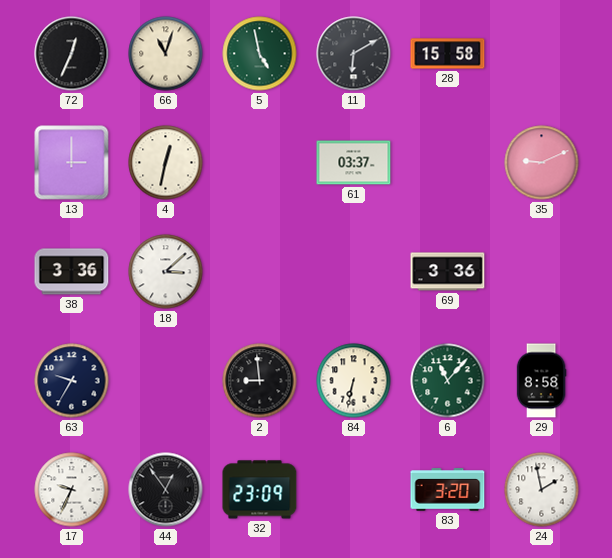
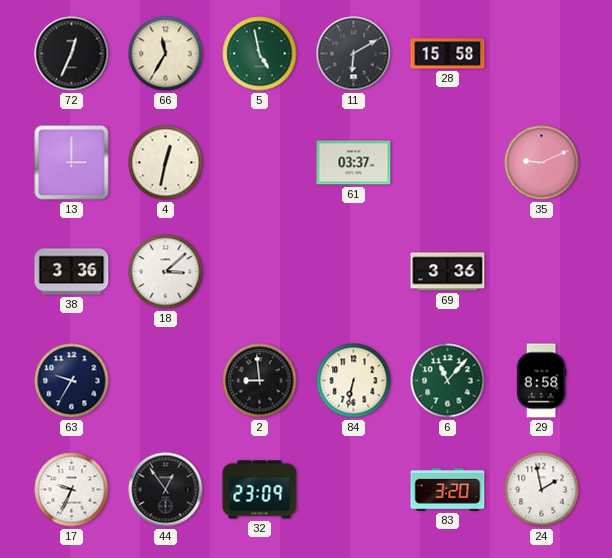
66: 11:03 -> 11:35
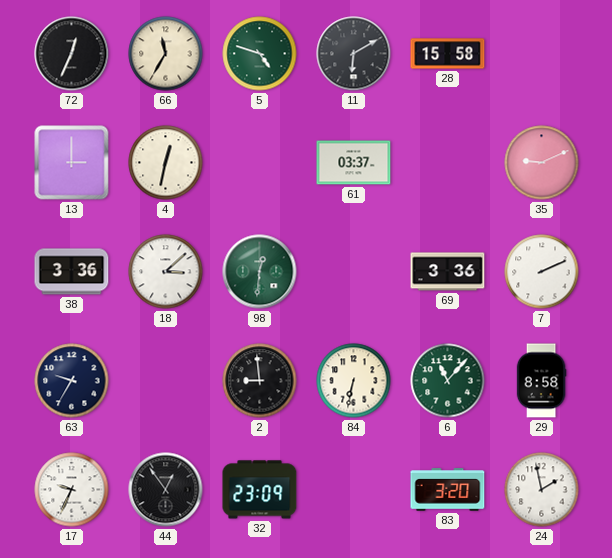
5: 4:58 -> 4:48
98: none -> 12:31
7: none -> 2:11
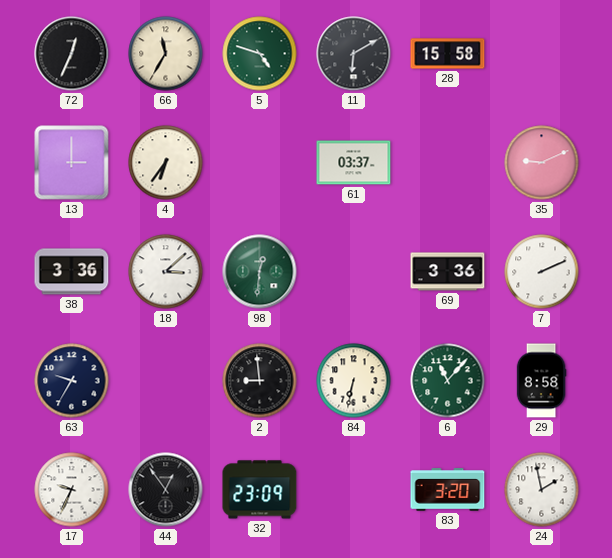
4: 12:32 -> 6:36
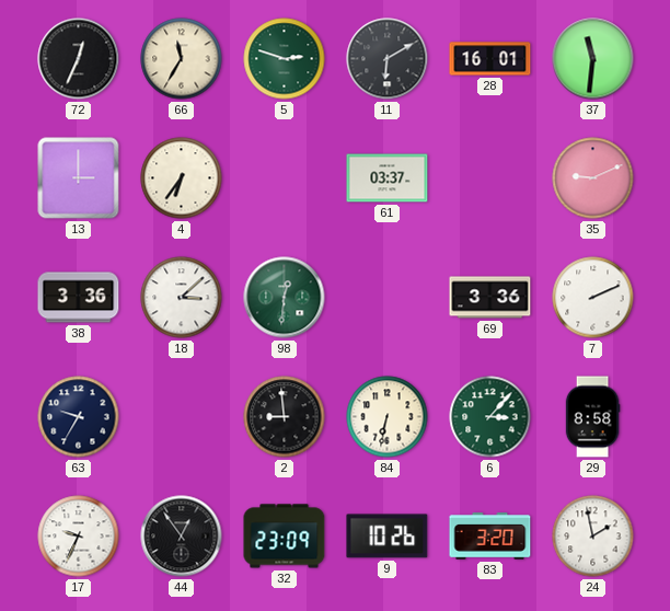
5: 4:48 -> 2:48
28: 15:58 -> 16:01
37: none -> 11:31
6: 11:07 -> 3:07
9: none -> 10:26
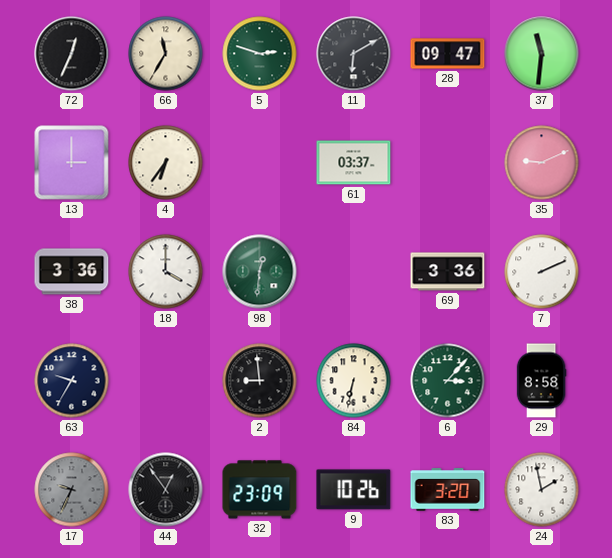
28: 16:01 -> 09:47
18: 3:08 -> 4:00
17 dial: white -> grey
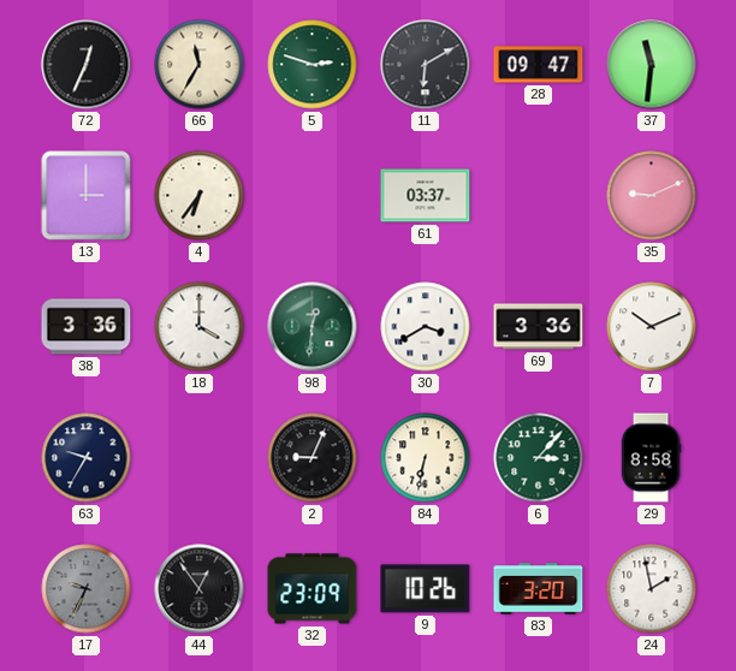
30: none -> 3:40
7: 2:11 -> 10:11
2: 8:59 -> 9:04
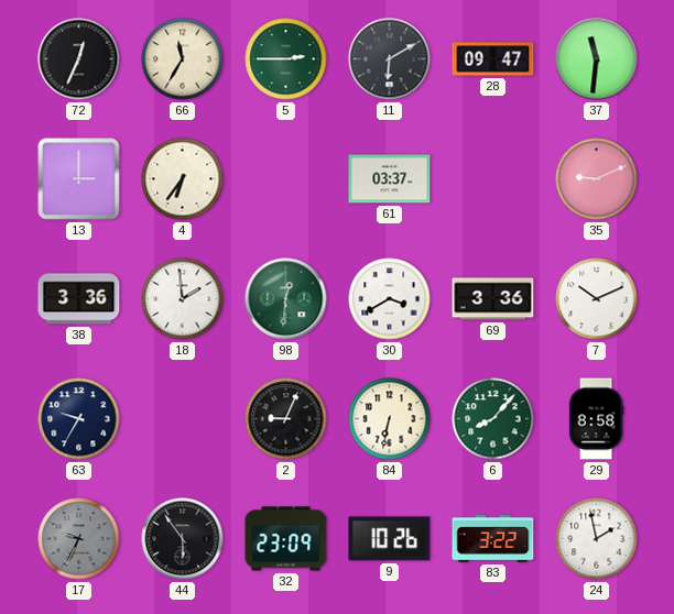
5: 2:48 -> 2:45
18: 4:00 -> 1:59
6: 3:07 -> 8:07
44: 12:54 -> 5:54
83: 3:20 -> 3:22
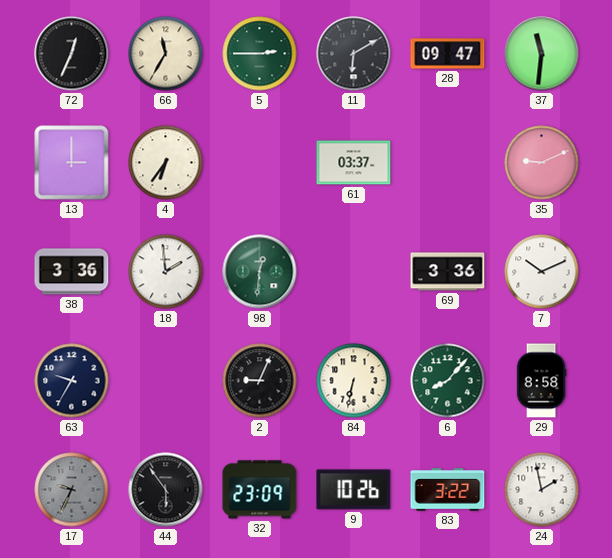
30: 3:40 -> none
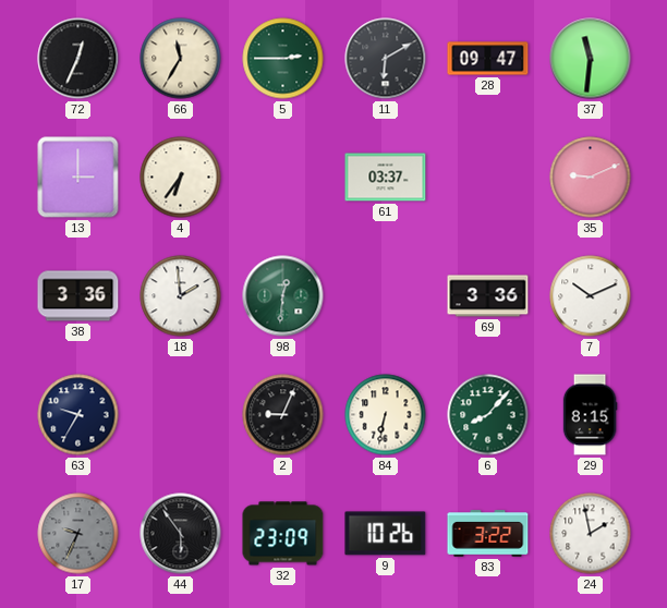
29: 8:58 -> 8:15
